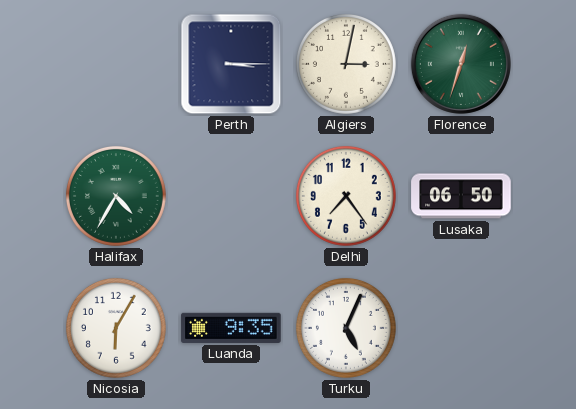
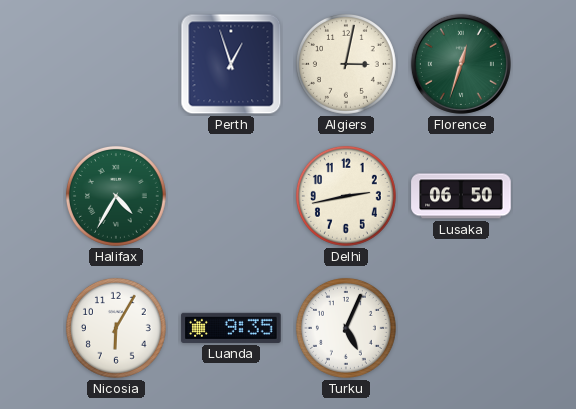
Perth: 3:15 -> 12:57
Delhi: 7:24 -> 2:43
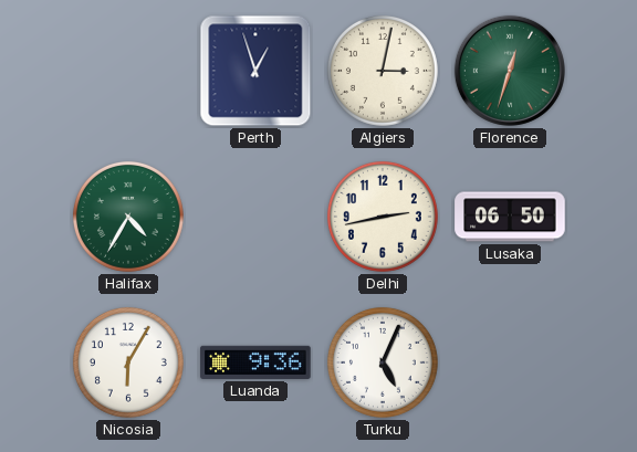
Luanda: 9:35 -> 9:36
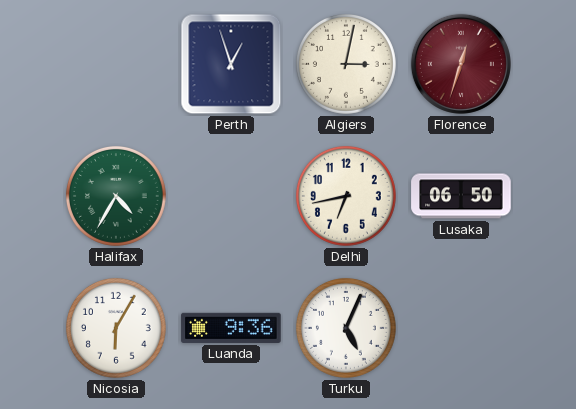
Florence dial: green -> burgundy
Delhi: 2:43 -> 6:43
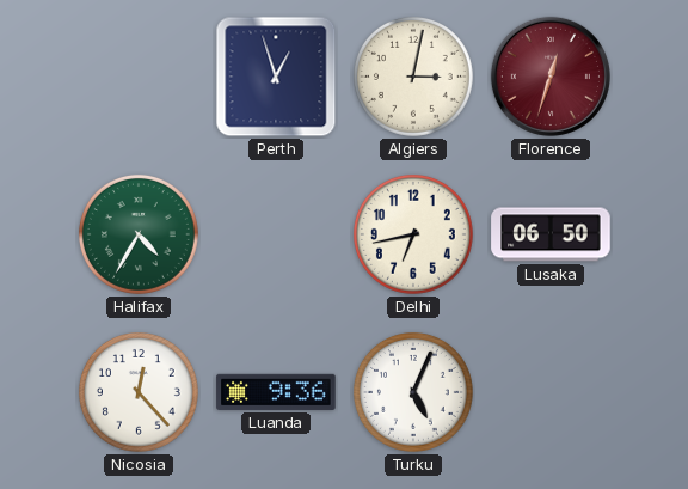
Nicosia: 6:05 -> 12:23
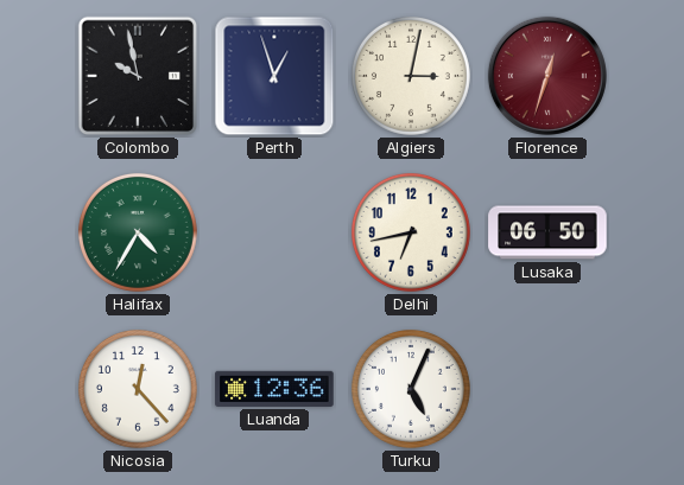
Colombo: none -> 9:58
Luanda: 9:36 -> 12:36
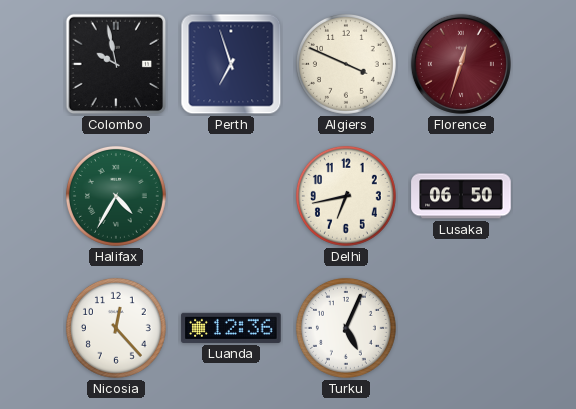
Perth: 12:57 -> 6:57
Algiers: 3:02 -> 3:49
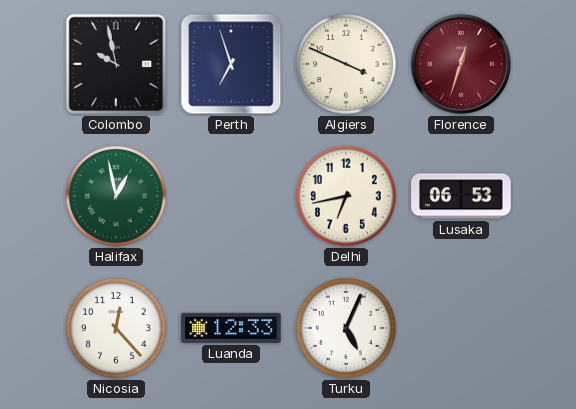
Halifax: 4:35 -> 12:58
Lusaka: 06:50 -> 06:53
Luanda: 12:36 -> 12:33
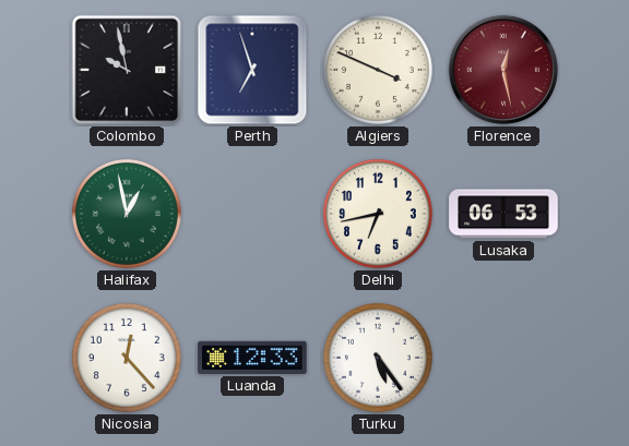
Florence: 12:33 -> 12:28
Turku: 5:04 -> 5:24
